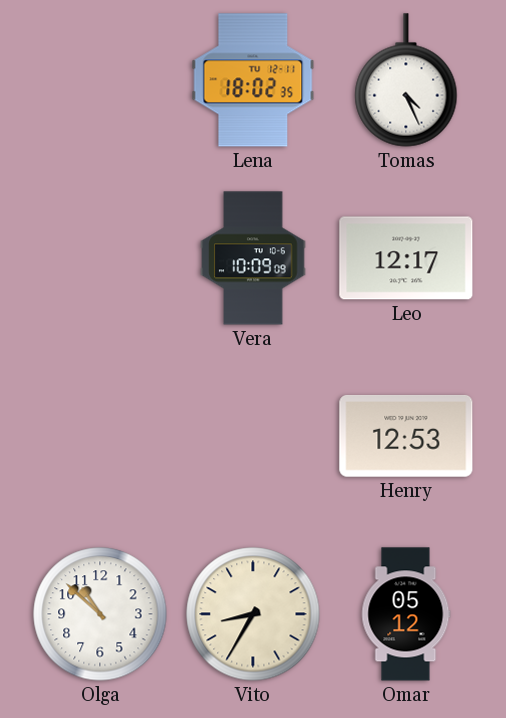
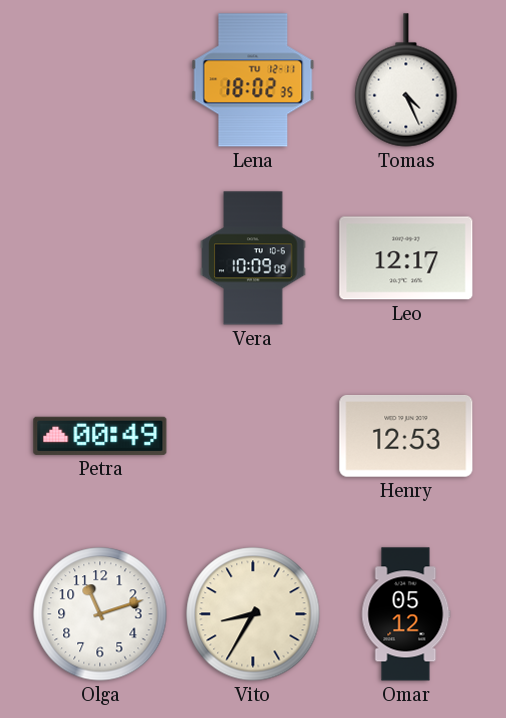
Petra: none -> 00:49
Olga: 10:52 -> 11:12
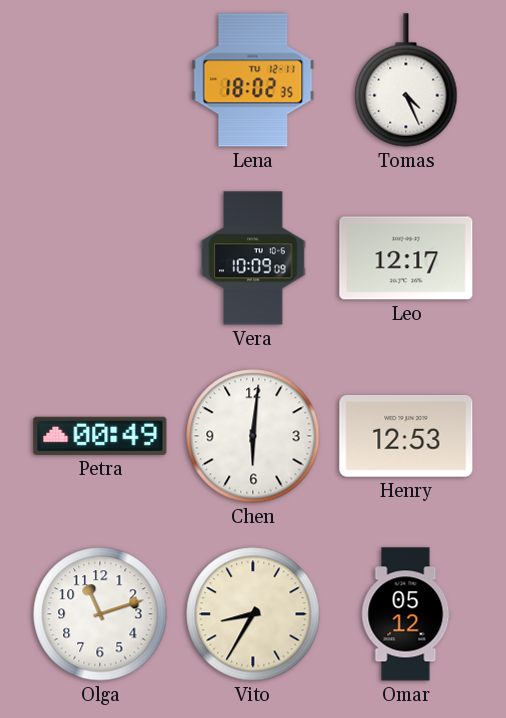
Chen: none -> 6:01
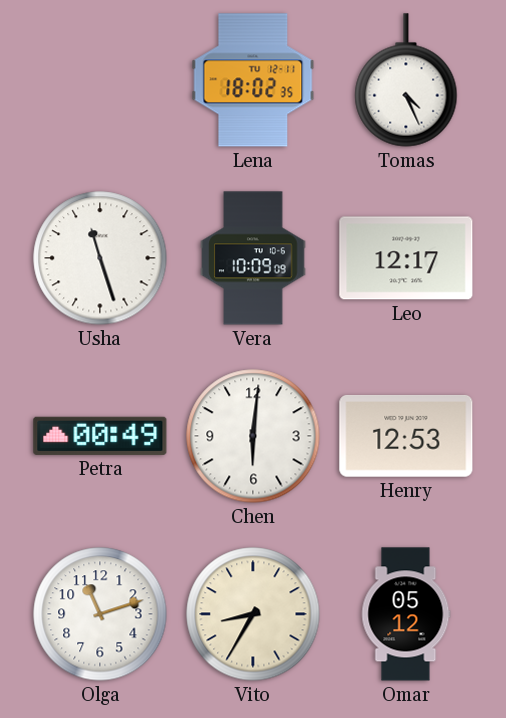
Usha: none -> 11:27
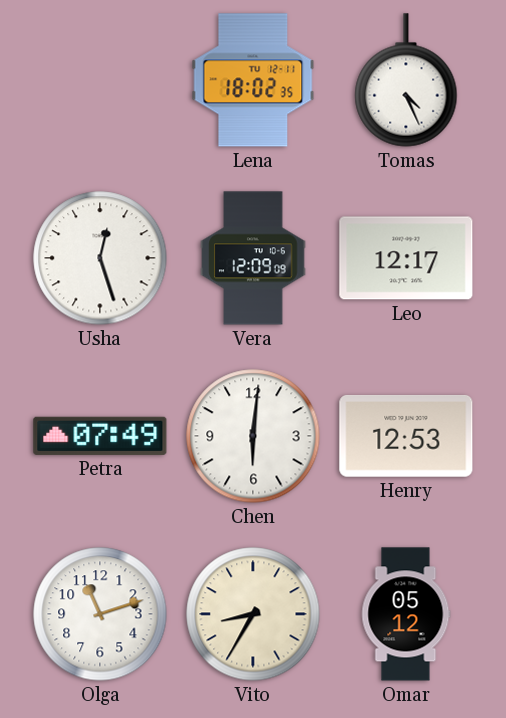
Usha: 11:27 -> 12:27
Vera: 10:09 -> 12:09
Petra: 00:49 -> 07:49
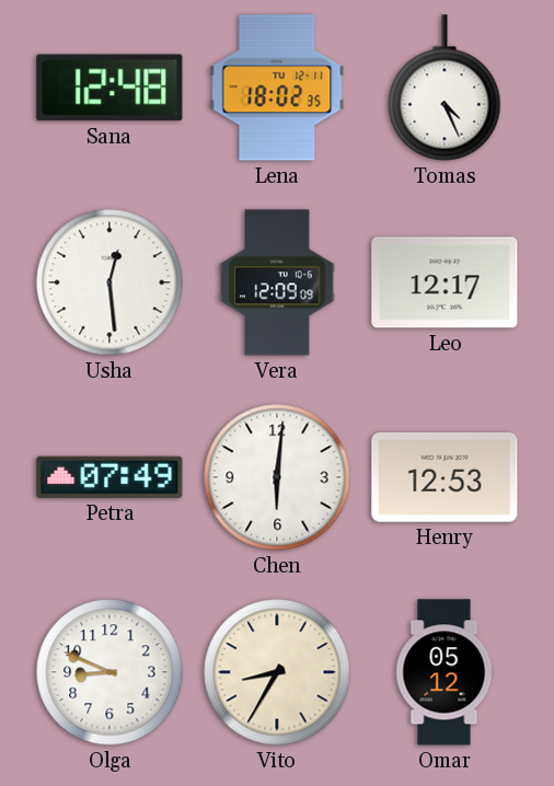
Sana: none -> 12:48
Usha: 12:27 -> 12:29
Olga: 11:12 -> 8:49
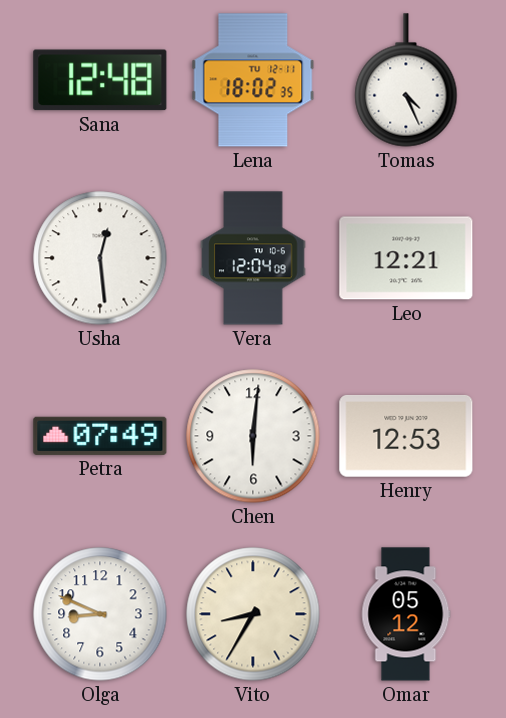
Vera: 12:09 -> 12:04
Leo: 12:17 -> 12:21
